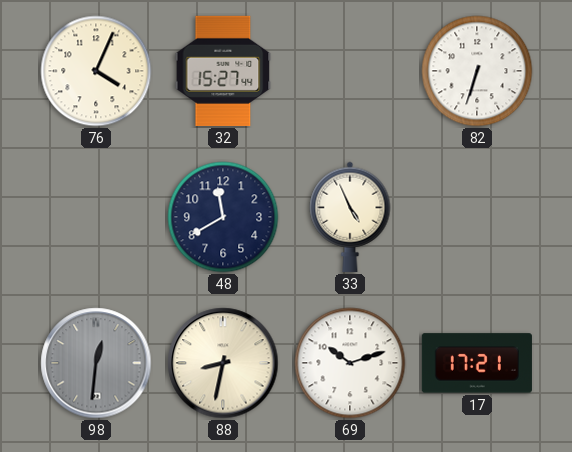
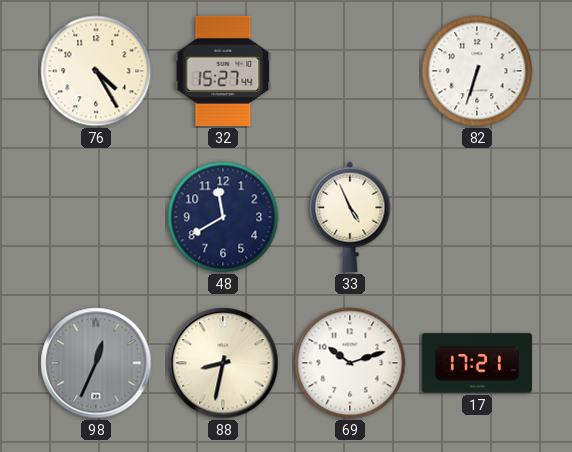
76: 4:04 -> 4:25
98: 12:31 -> 12:34
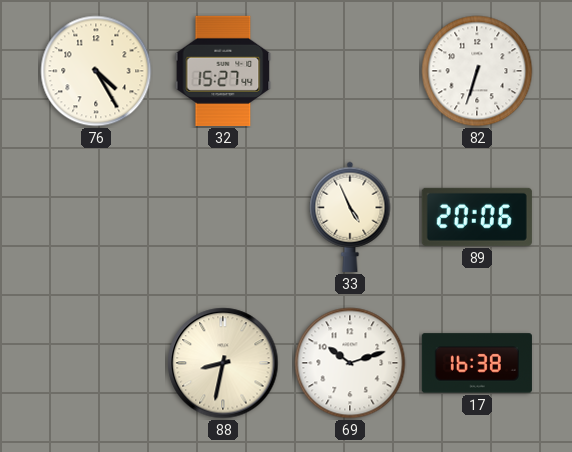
48: 11:40 -> none
89: none -> 20:06
98: 12:34 -> none
17: 17:21 -> 16:38
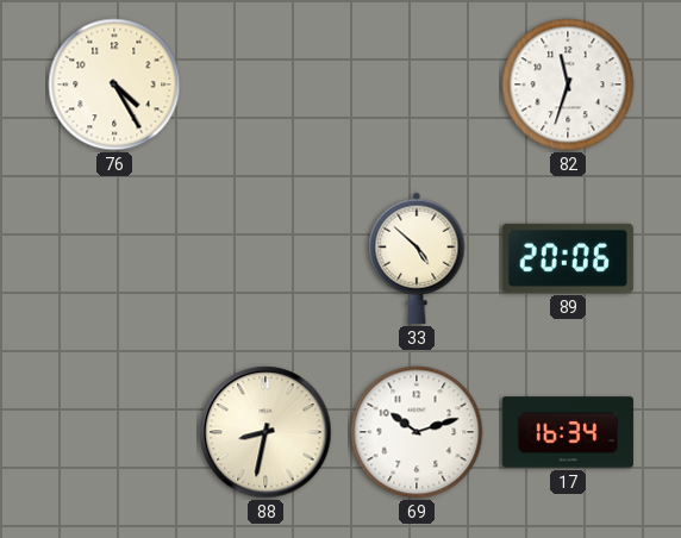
32: 15:27 -> none
82: 6:33 -> 11:33
33: 4:56 -> 4:52
17: 16:38 -> 16:34
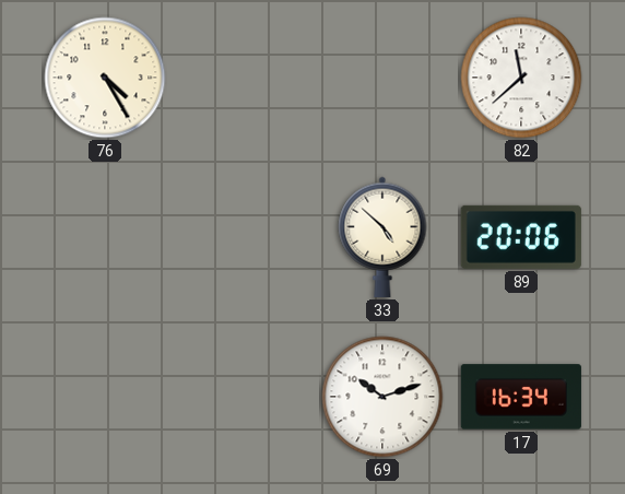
82: 11:33 -> 11:38
88: 8:32 -> none
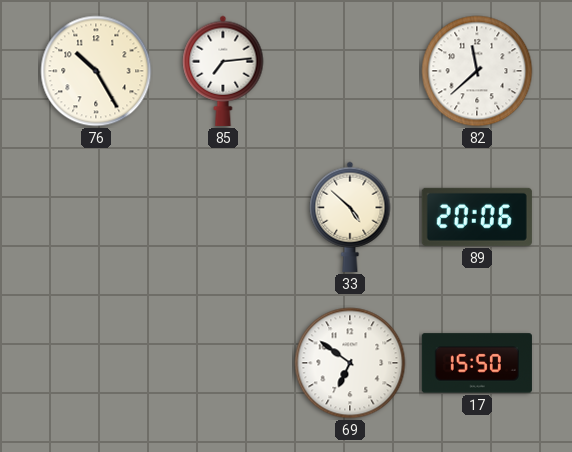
76: 4:25 -> 10:25
85: none -> 7:14
69: 10:12 -> 6:51
17: 16:34 -> 15:50
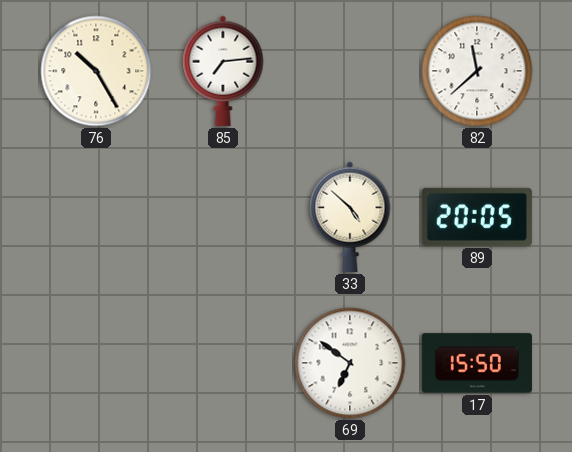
89: 20:06 -> 20:05
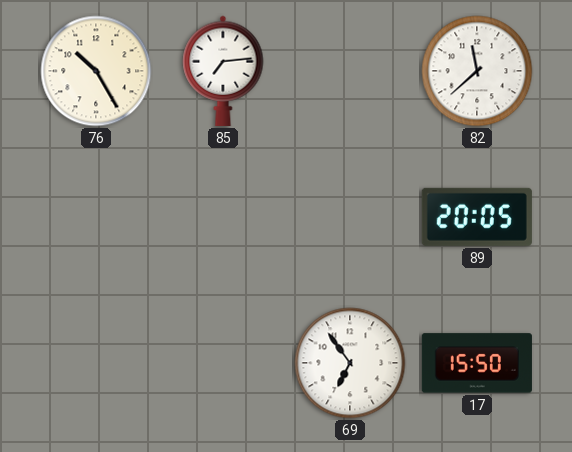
33: 4:52 -> none
69: 6:51 -> 6:54
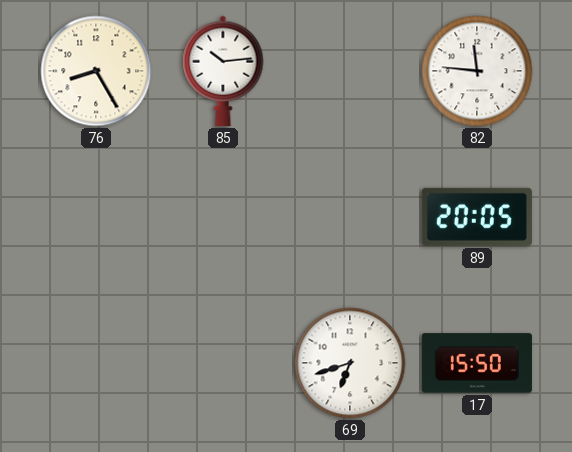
76: 10:25 -> 8:25
85: 7:14 -> 10:14
82: 11:38 -> 11:46
69: 6:54 -> 6:42
